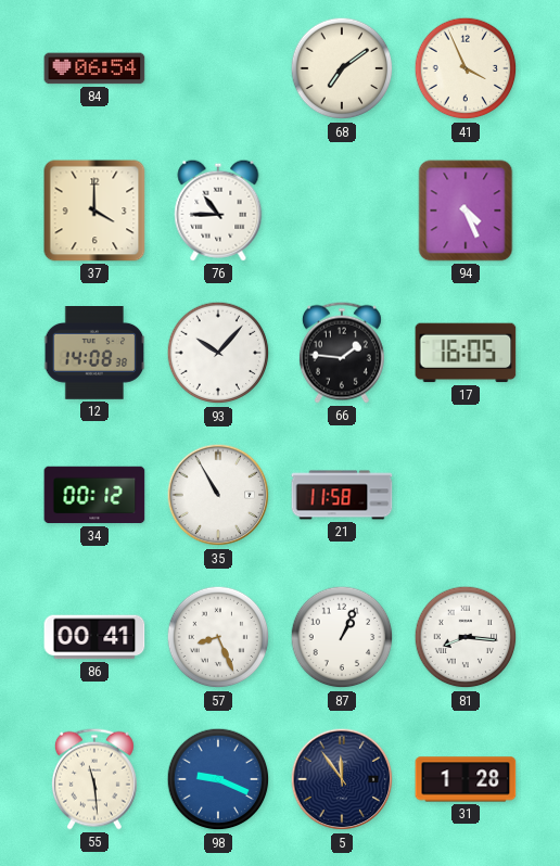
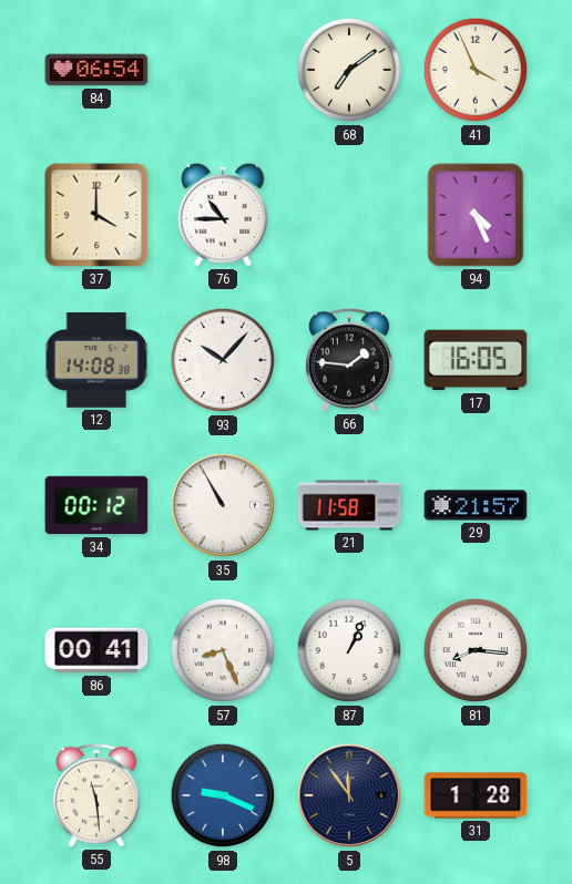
29: none -> 21:57
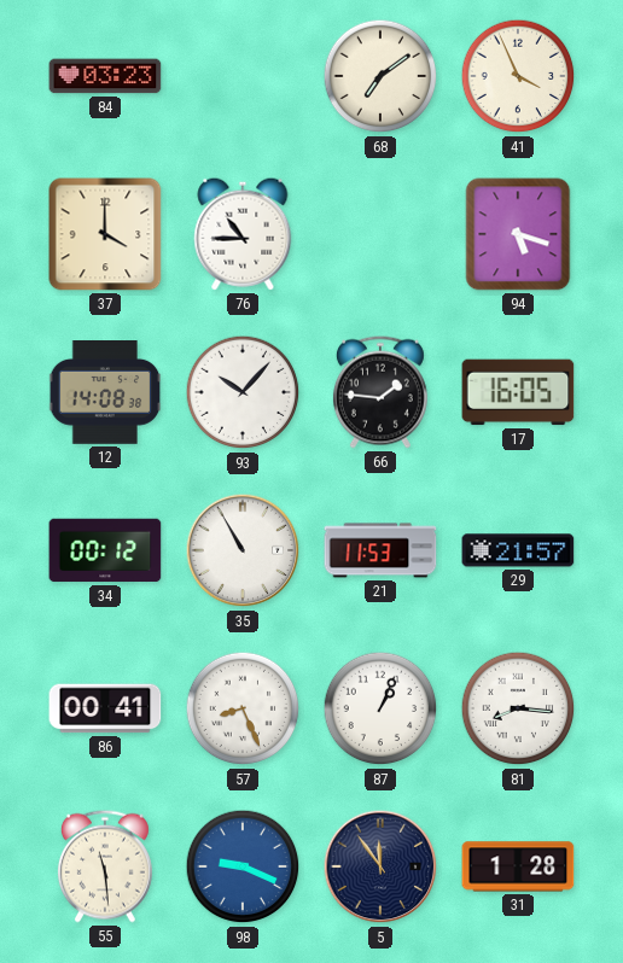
84: 06:54 -> 03:23
94: 4:26 -> 5:18
21: 11:58 -> 11:53
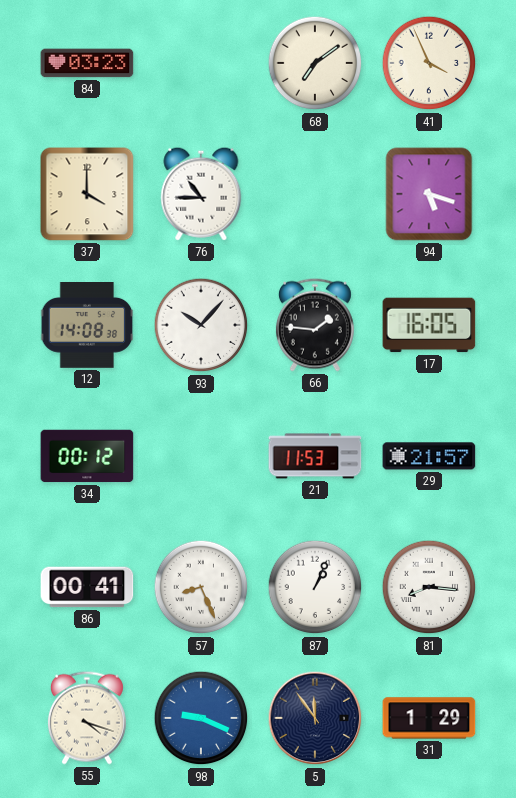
35: 10:55 -> none
55: 11:29 -> 4:18
31: 1:28 -> 1:29
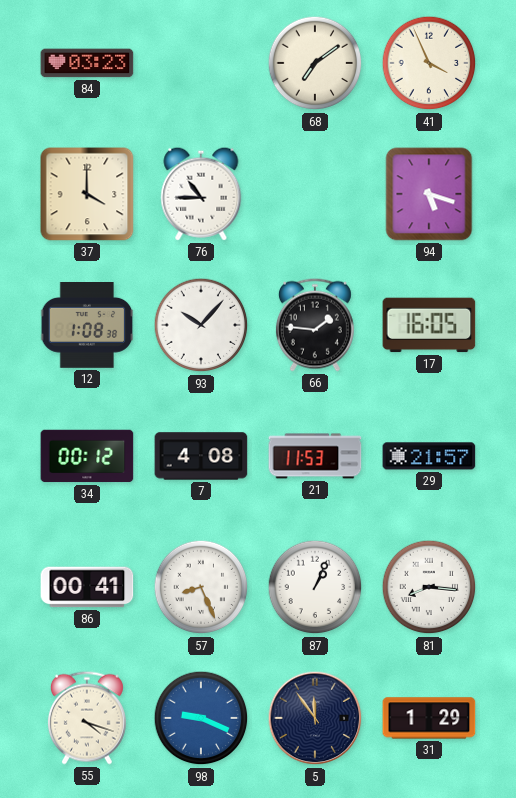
12: 14:08 -> 1:08
7: none -> 4:08
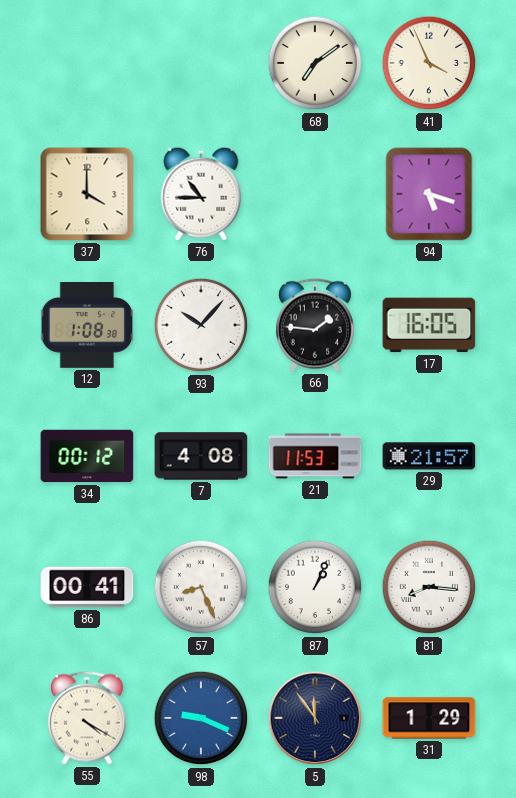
84: 03:23 -> none
55: 4:18 -> 4:20
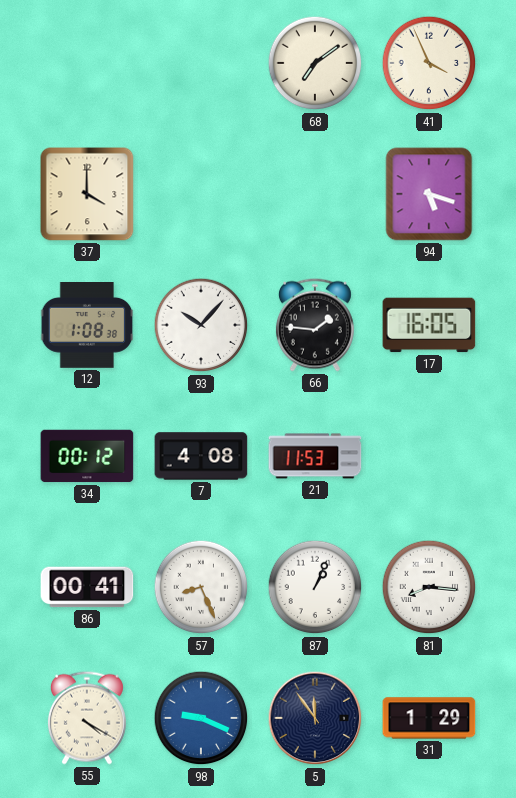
76: 10:45 -> none
29: 21:57 -> none
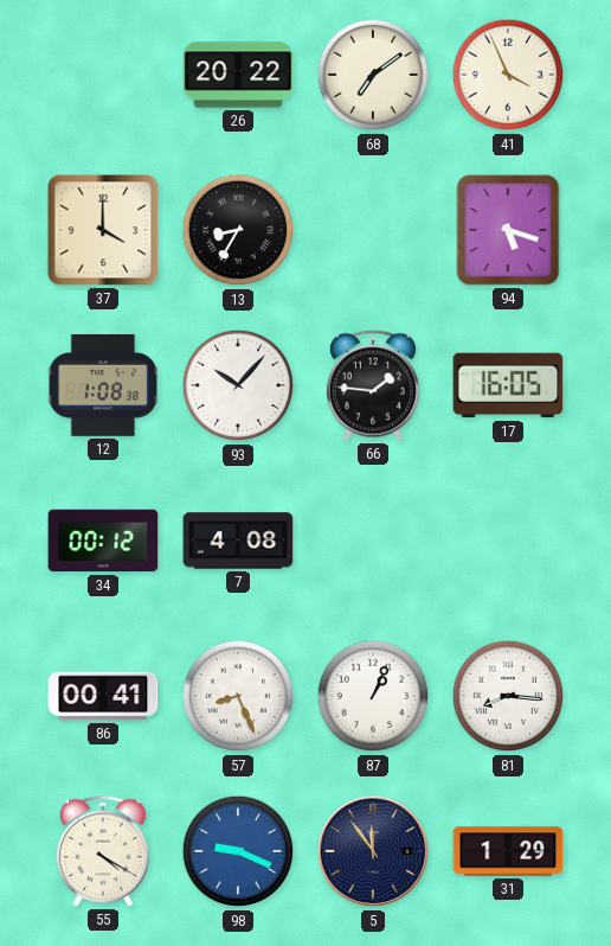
26: none -> 20:22
13: none -> 8:35
21: 11:53 -> none
